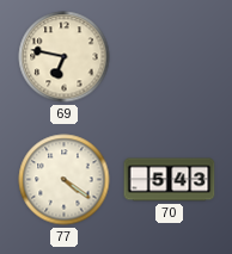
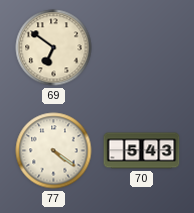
69: 6:47 -> 6:51
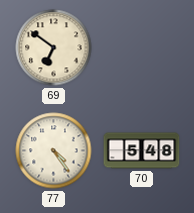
77: 4:21 -> 4:24
70: 5:43 -> 5:48
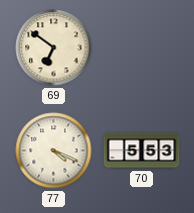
77: 4:24 -> 4:19
70: 5:48 -> 5:53
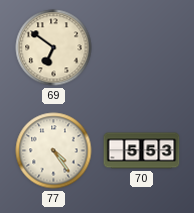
77: 4:19 -> 4:24
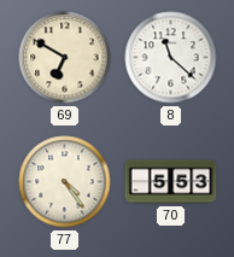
69: 6:51 -> 6:50
8: none -> 11:22
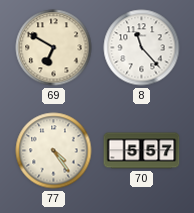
8: 11:22 -> 11:23
70: 5:53 -> 5:57
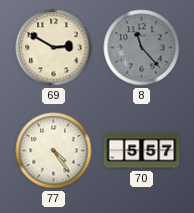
69: 6:50 -> 2:50
8 dial: white -> grey
